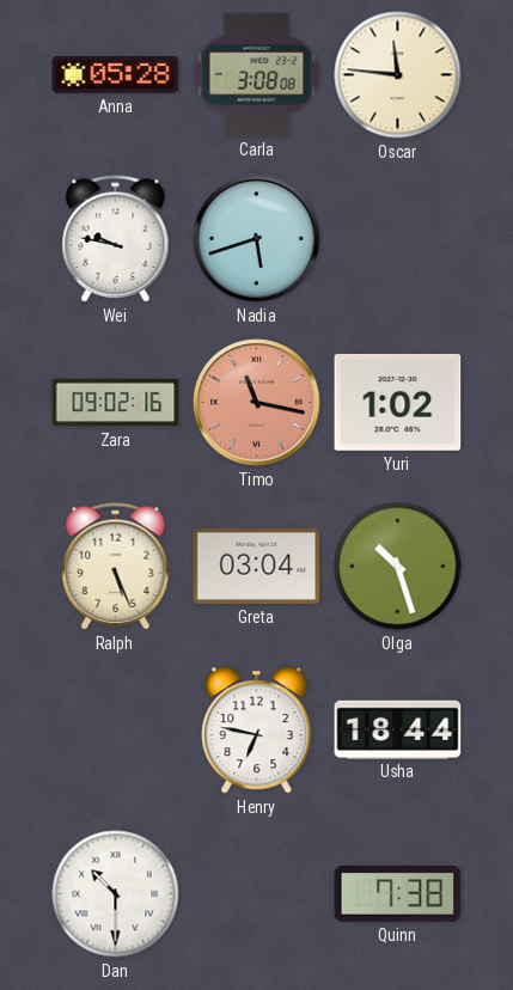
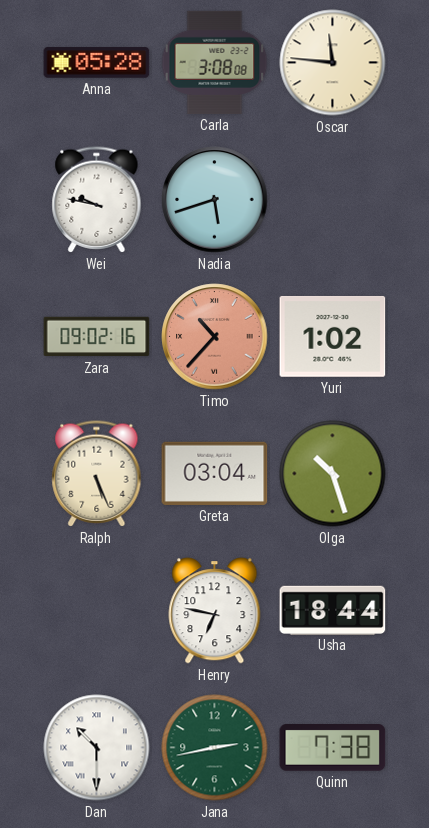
Timo: 11:17 -> 10:37
Jana: none -> 2:43
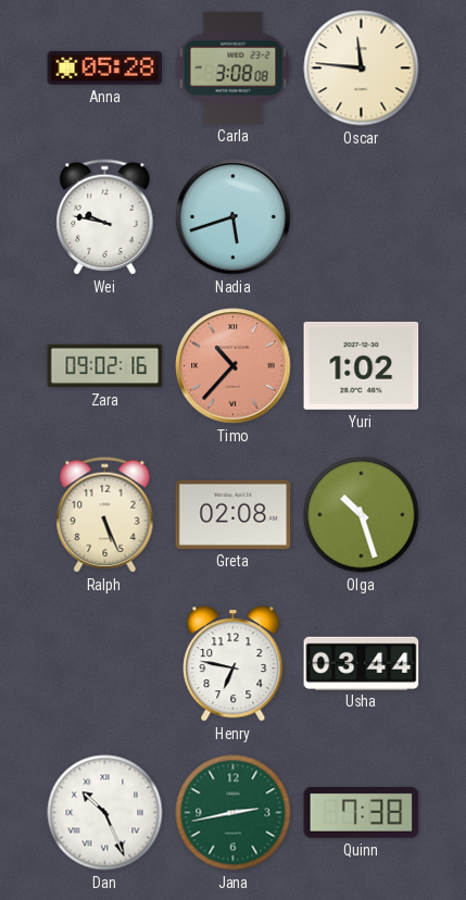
Greta: 03:04 -> 02:08
Usha: 18:44 -> 03:44
Dan: 10:30 -> 10:26
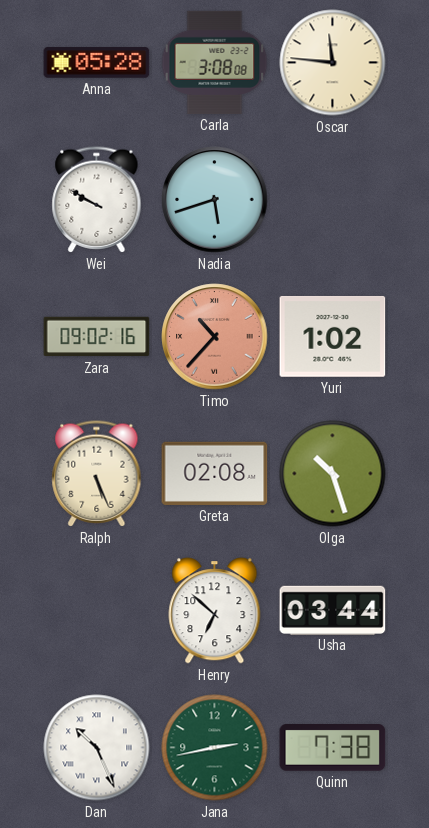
Wei: 9:47 -> 9:50
Henry: 6:47 -> 6:52
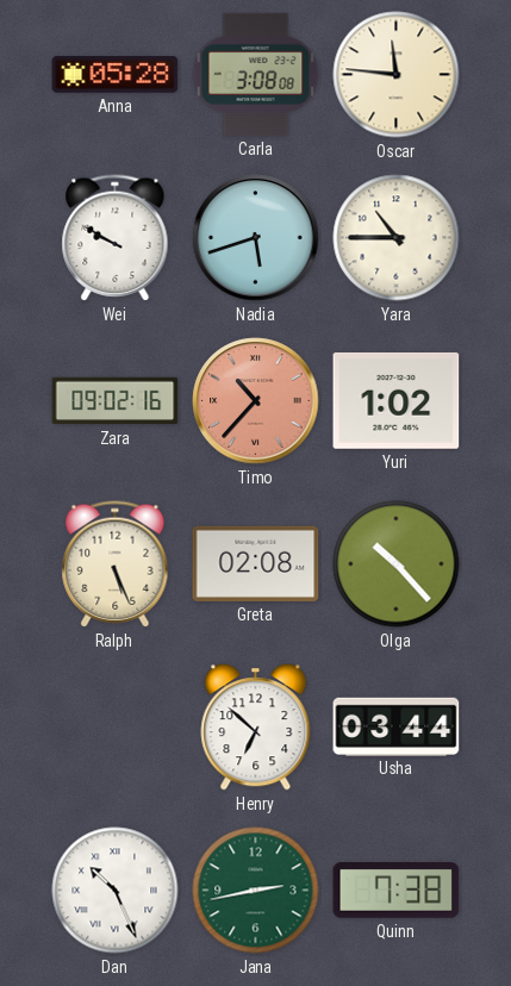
Yara: none -> 10:45
Olga: 10:27 -> 10:23
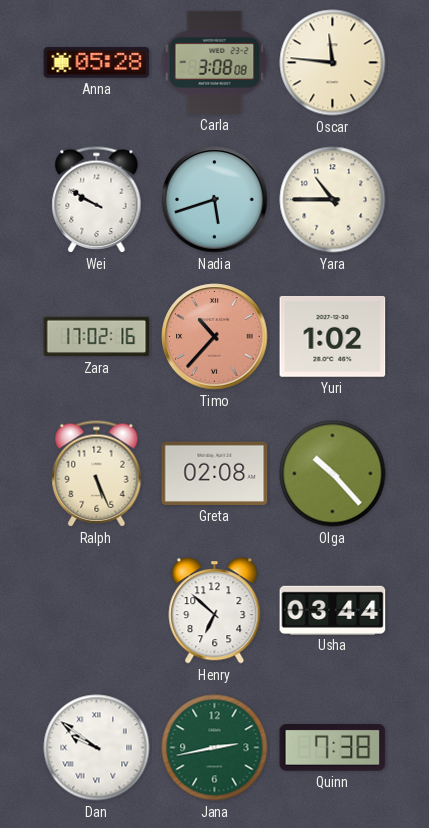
Zara: 09:02 -> 17:02
Dan: 10:26 -> 9:51
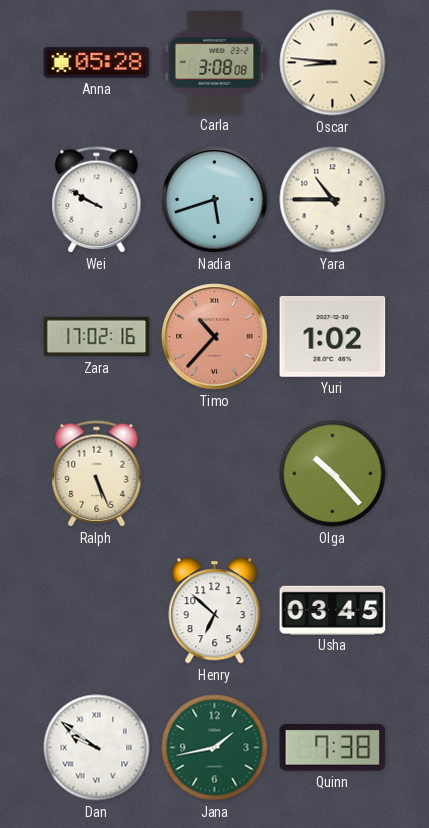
Oscar: 11:46 -> 8:46
Greta: 02:08 -> none
Usha: 03:44 -> 03:45
Jana: 2:43 -> 1:43
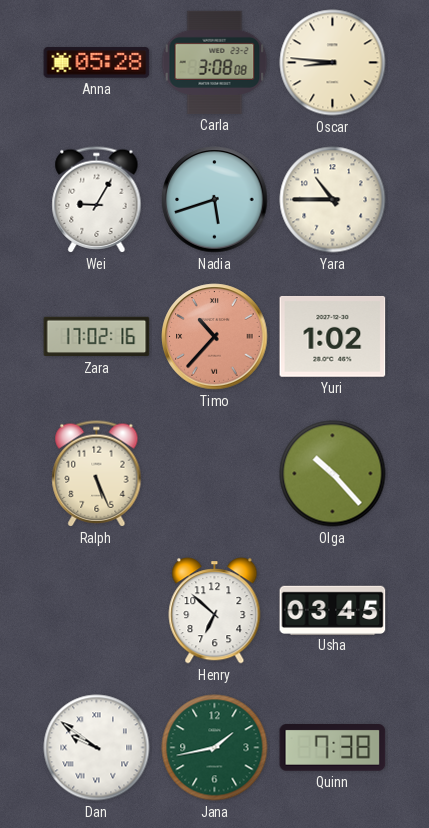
Wei: 9:50 -> 9:05
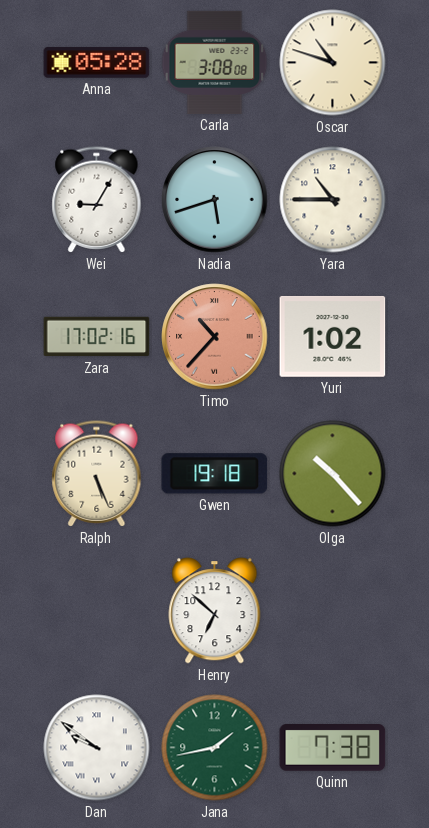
Oscar: 8:46 -> 10:48
Gwen: none -> 19:18
Usha: 03:45 -> none
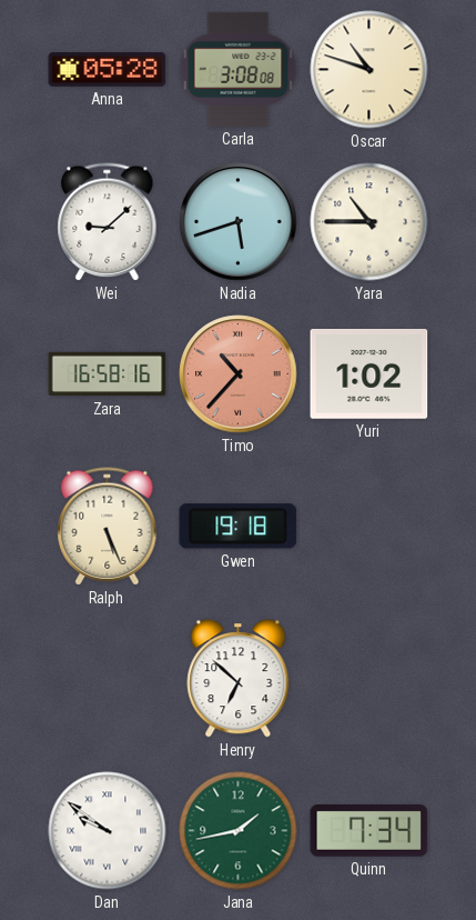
Wei: 9:05 -> 9:08
Zara: 17:02 -> 16:58
Olga: 10:23 -> none
Quinn: 7:38 -> 7:34
